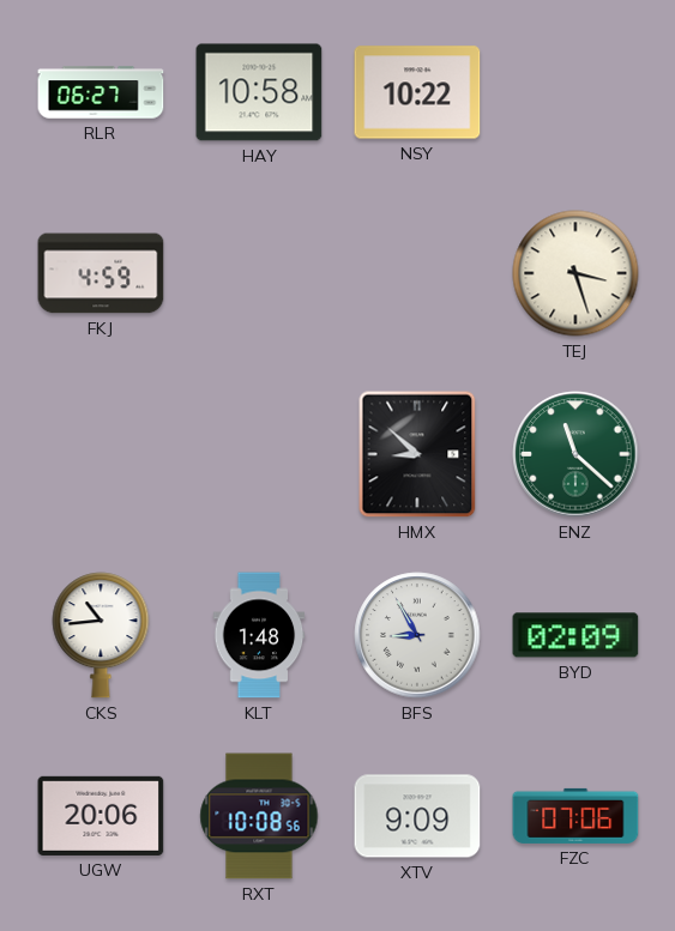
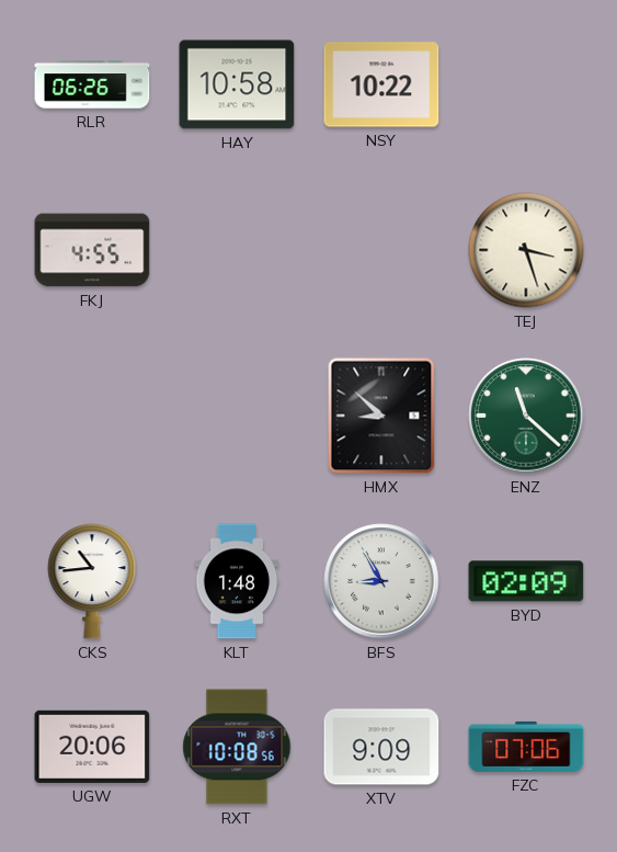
RLR: 06:27 -> 06:26
FKJ: 4:59 -> 4:55
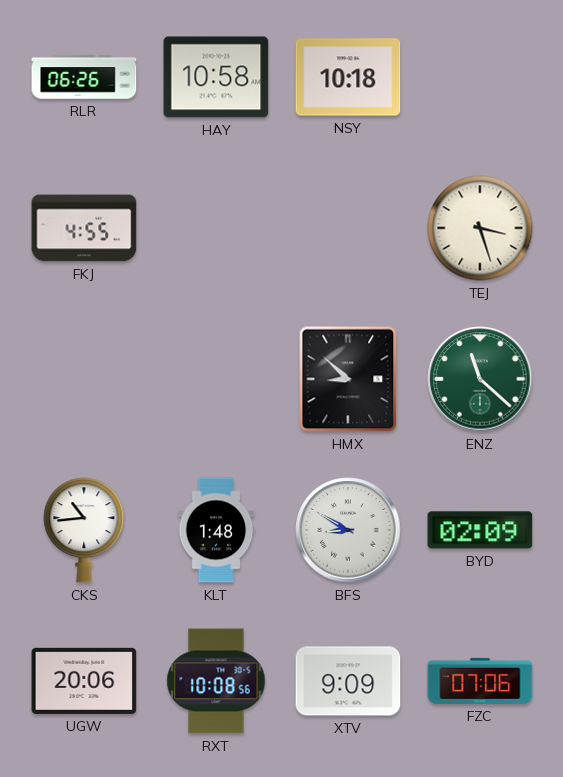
NSY: 10:22 -> 10:18
BFS: 8:55 -> 8:50
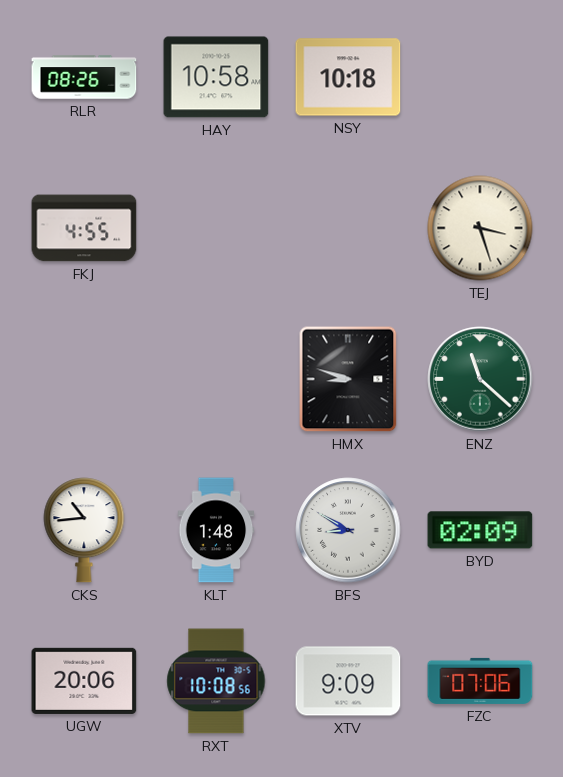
RLR: 06:26 -> 08:26
HMX: 8:52 -> 8:48
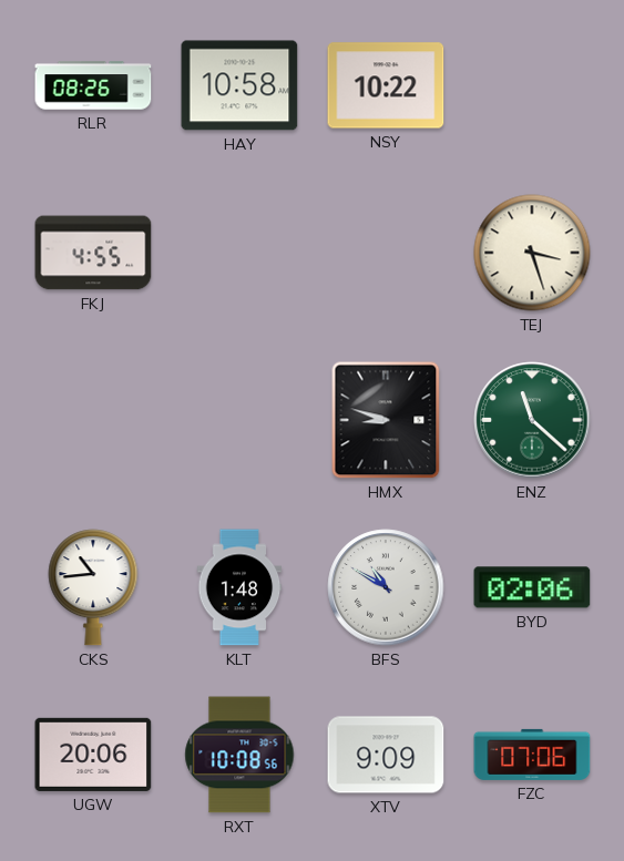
NSY: 10:18 -> 10:22
BFS: 8:50 -> 10:50
BYD: 02:09 -> 02:06
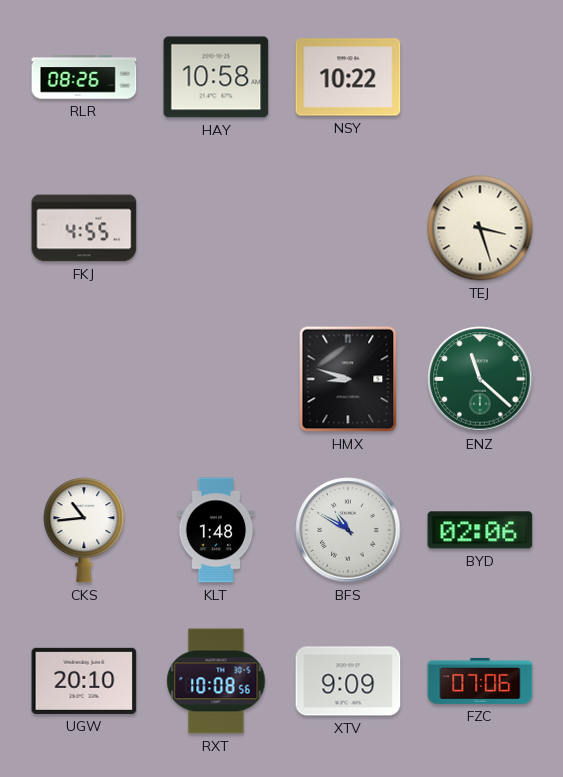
UGW: 20:06 -> 20:10
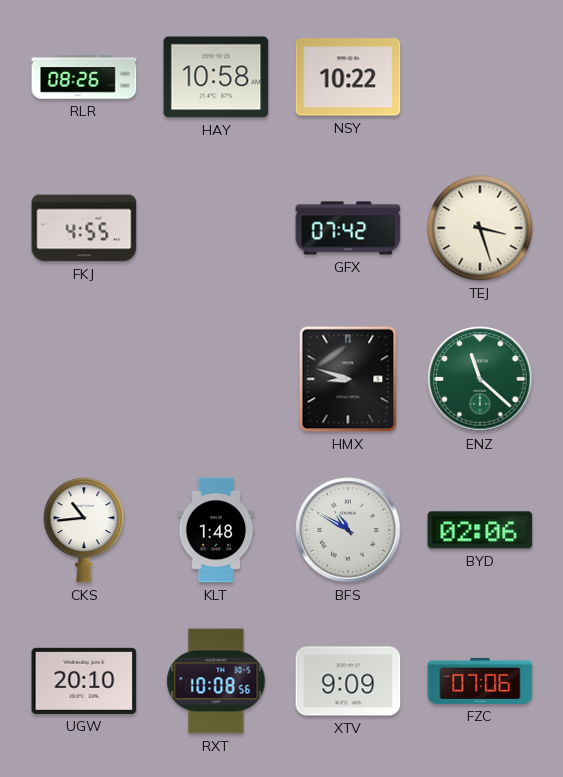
GFX: none -> 07:42
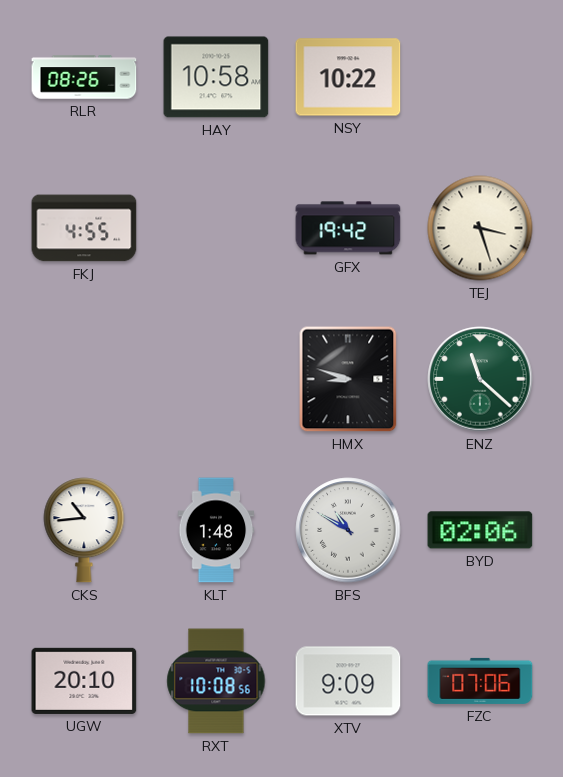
GFX: 07:42 -> 19:42
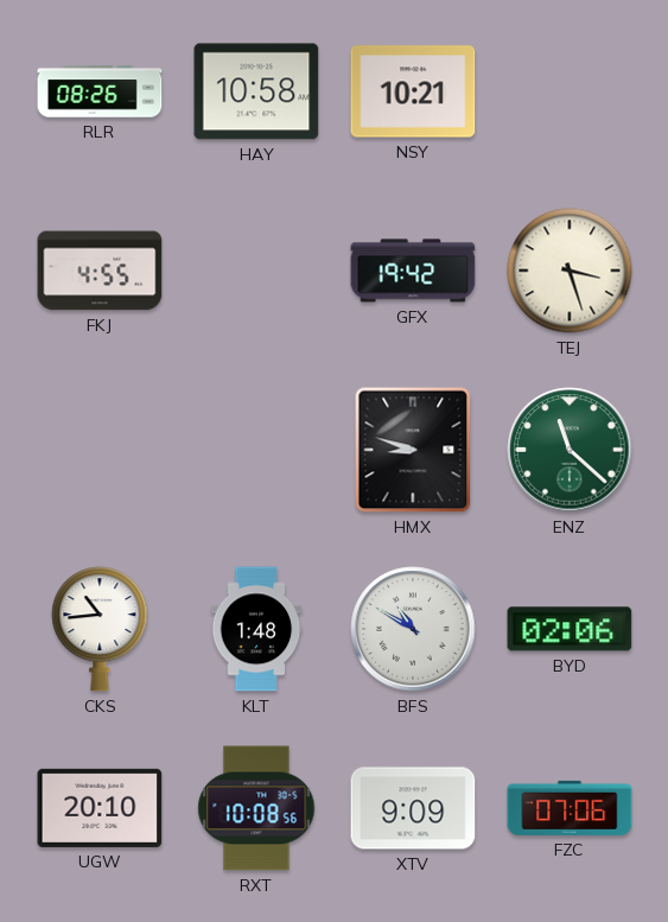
NSY: 10:22 -> 10:21
